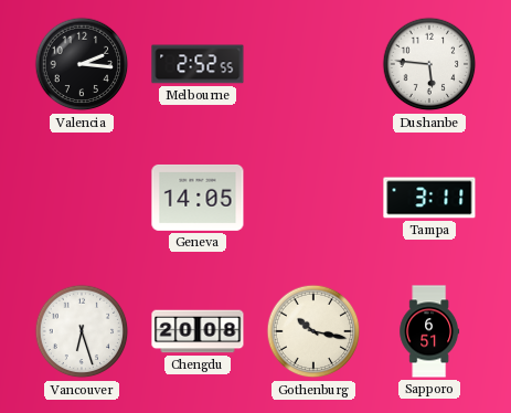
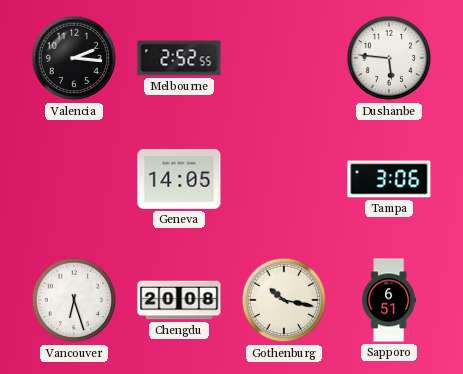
Tampa: 3:11 -> 3:06
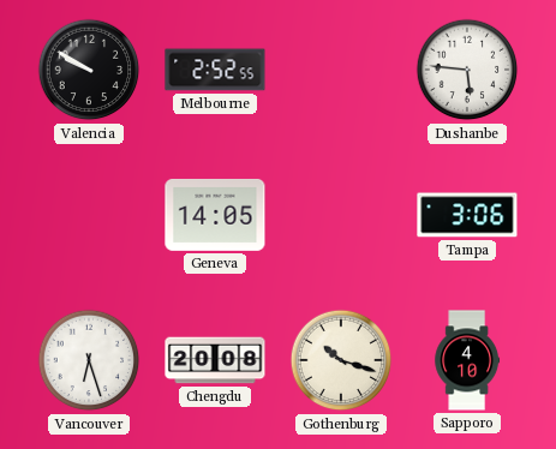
Valencia: 2:16 -> 9:50
Gothenburg: 10:17 -> 10:18
Sapporo: 6:51 -> 4:10
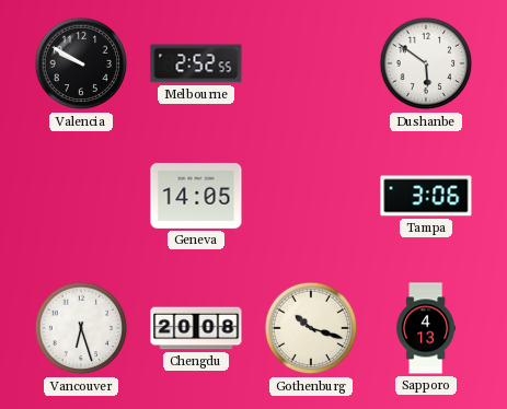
Dushanbe: 5:46 -> 5:51
Sapporo: 4:10 -> 4:13
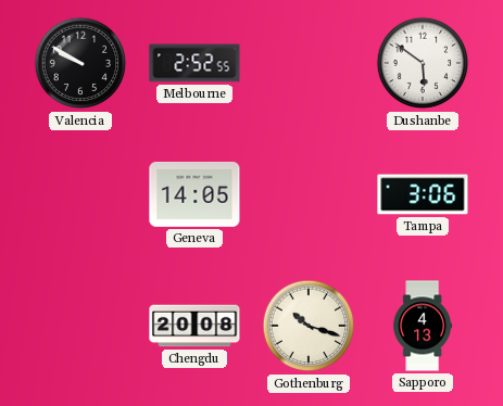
Vancouver: 6:27 -> none
